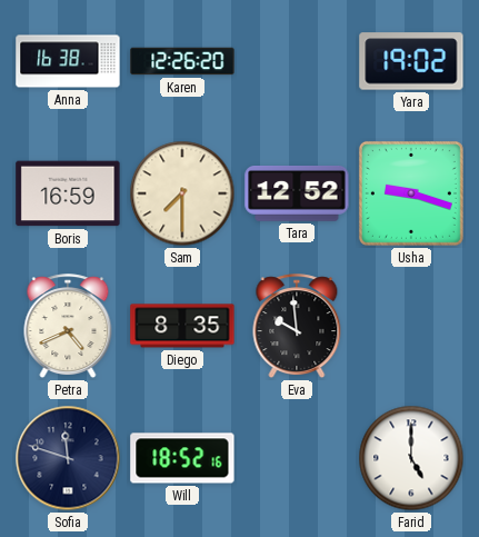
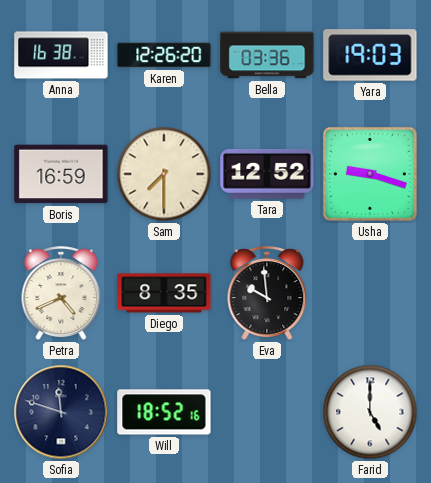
Bella: none -> 03:36
Yara: 19:02 -> 19:03
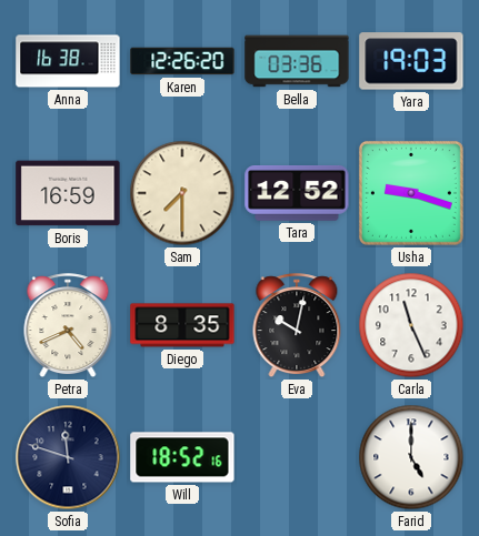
Eva: 9:59 -> 10:02
Carla: none -> 11:26
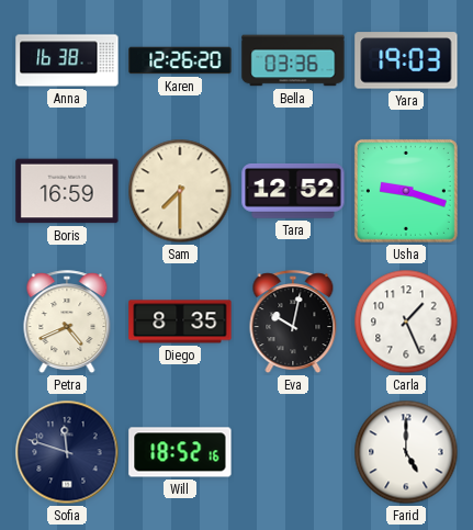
Carla: 11:26 -> 1:26
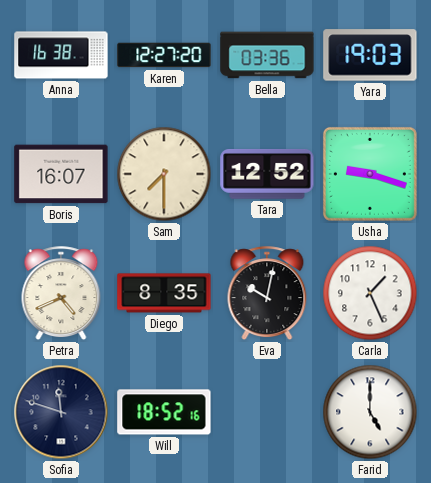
Karen: 12:26 -> 12:27
Boris: 16:59 -> 16:07
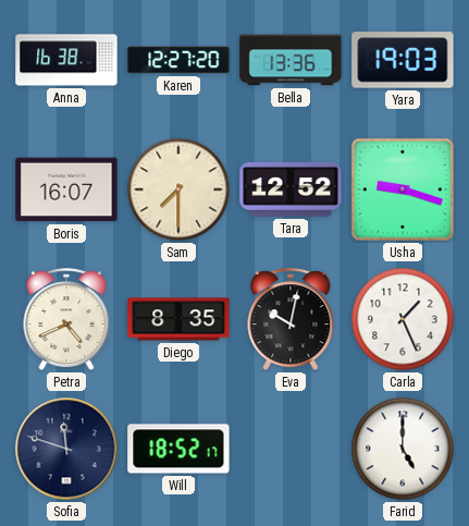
Bella: 03:36 -> 13:36
Will: 18:52:16 -> 18:52:17
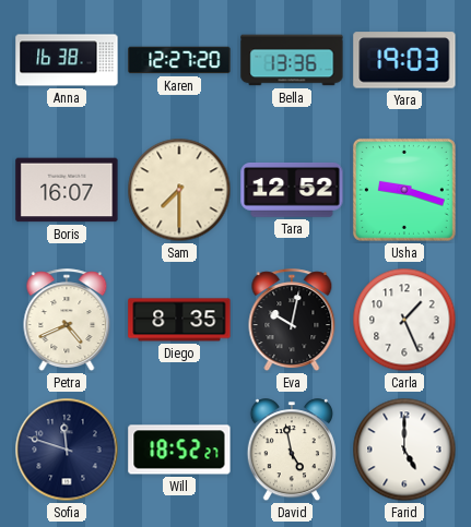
Will: 18:52:17 -> 18:52:27
David: none -> 4:58
